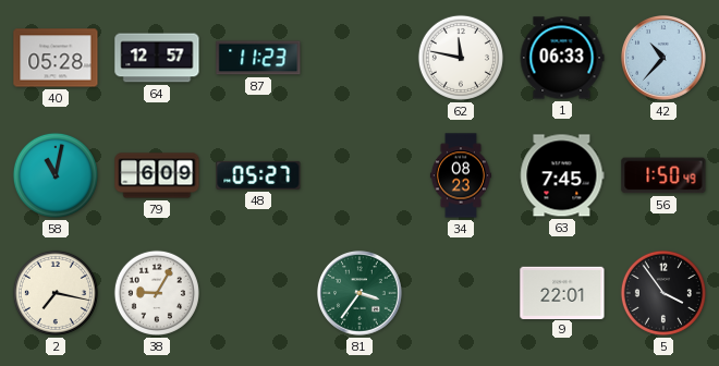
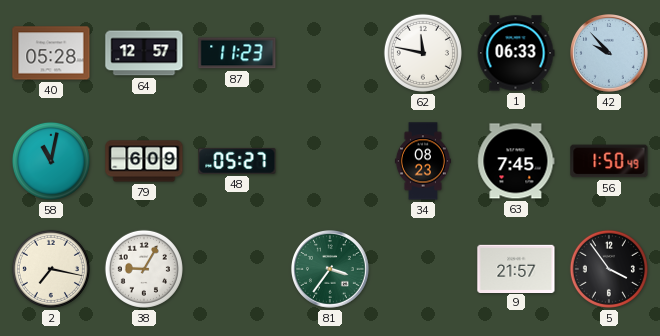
42: 10:37 -> 9:53
9: 22:01 -> 21:57
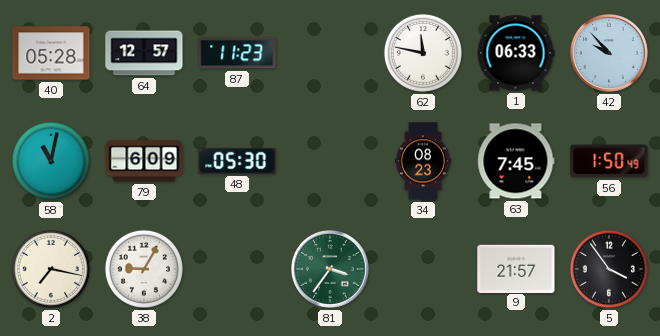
48: 05:27 -> 05:30
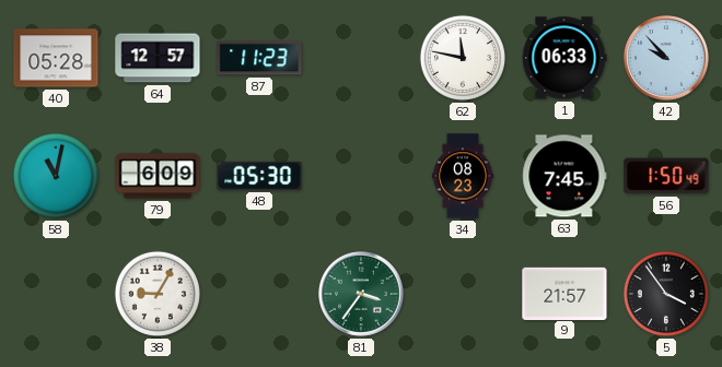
2: 7:17 -> none
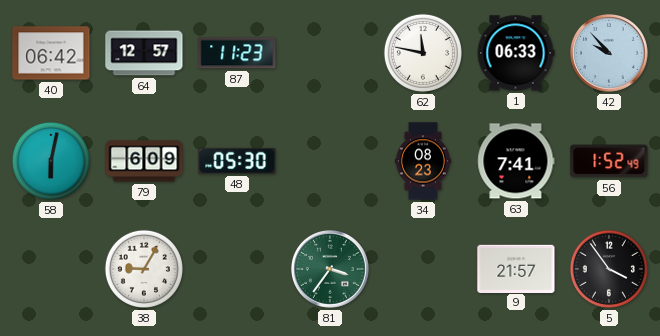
40: 05:28 -> 06:42
58: 11:02 -> 6:02
63: 7:45 -> 7:41
56: 1:50 -> 1:52
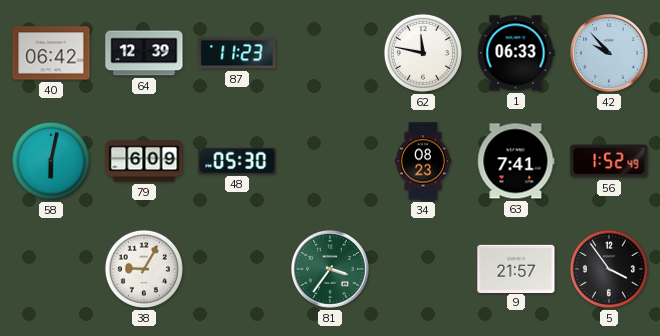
64: 12:57 -> 12:39
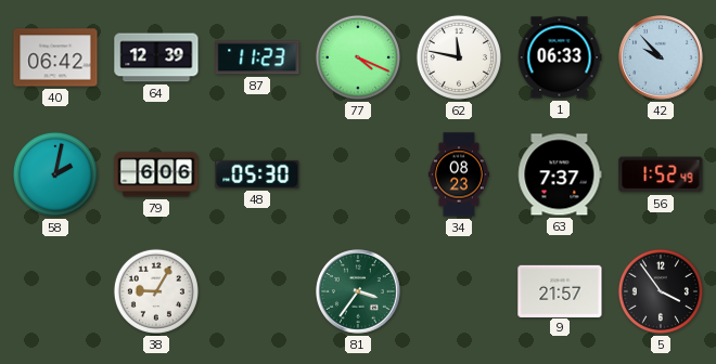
77: none -> 4:19
58: 6:02 -> 2:02
79: 6:09 -> 6:06
63: 7:41 -> 7:37
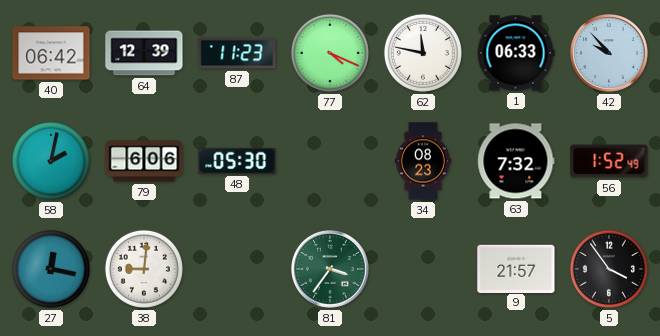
63: 7:37 -> 7:32
27: none -> 12:17
38: 9:05 -> 9:01
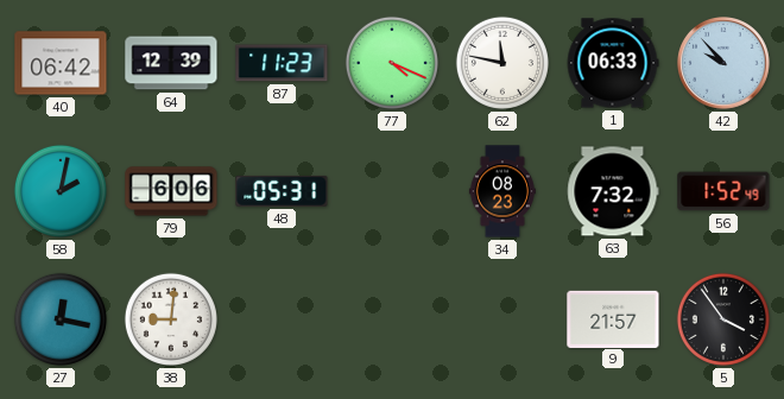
48: 05:30 -> 05:31
81: 3:36 -> none
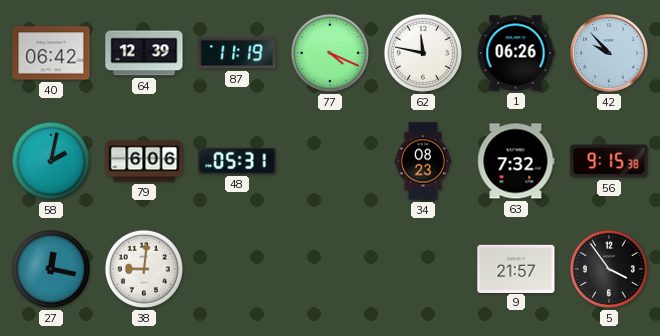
87: 11:23 -> 11:19
1: 06:33 -> 06:26
56: 1:52 -> 9:15
